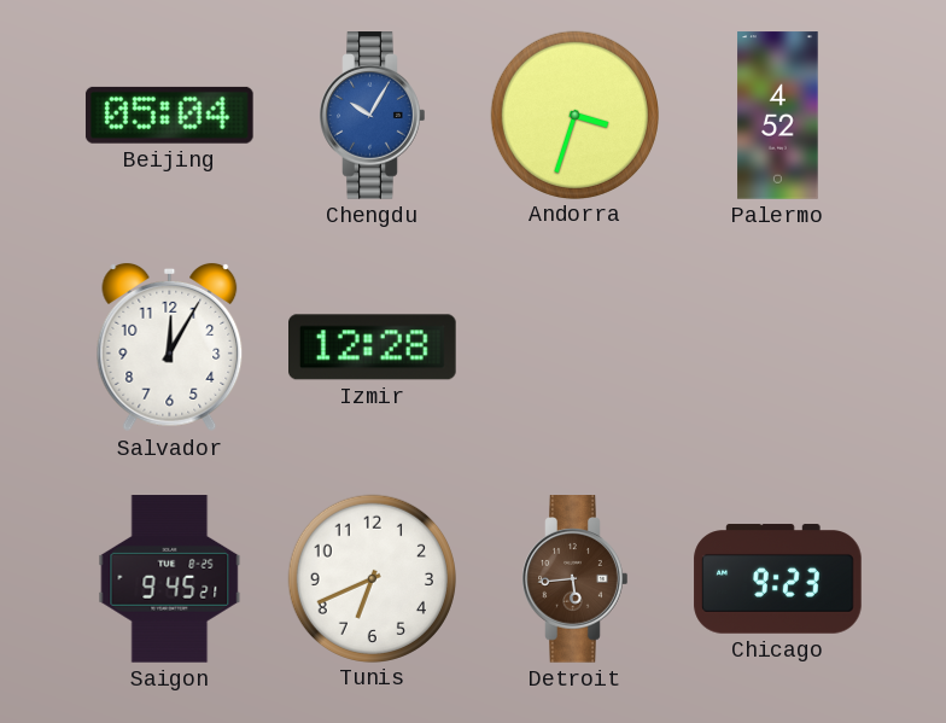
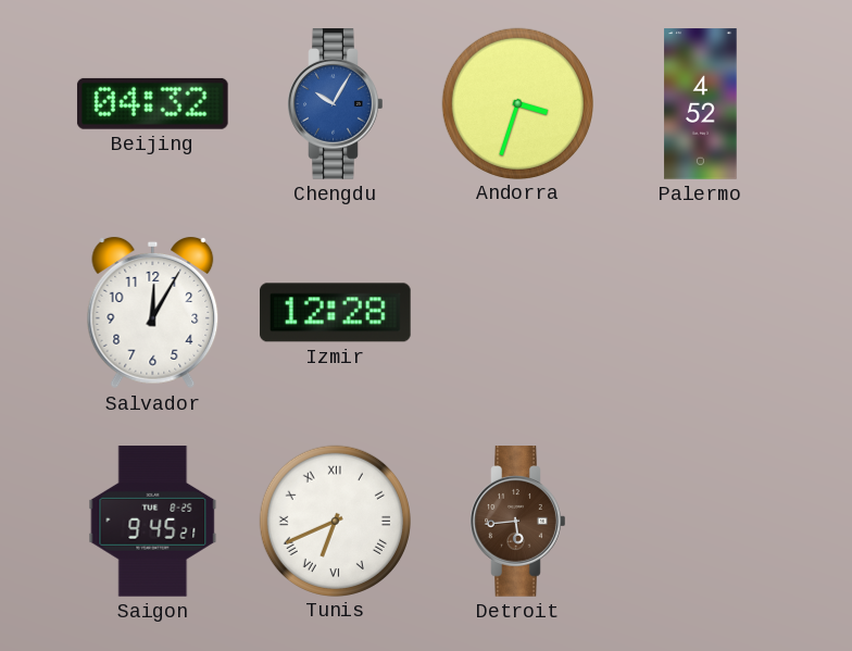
Beijing: 05:04 -> 04:32
Tunis numerals: Arabic -> Roman
Chicago: 9:23 -> none
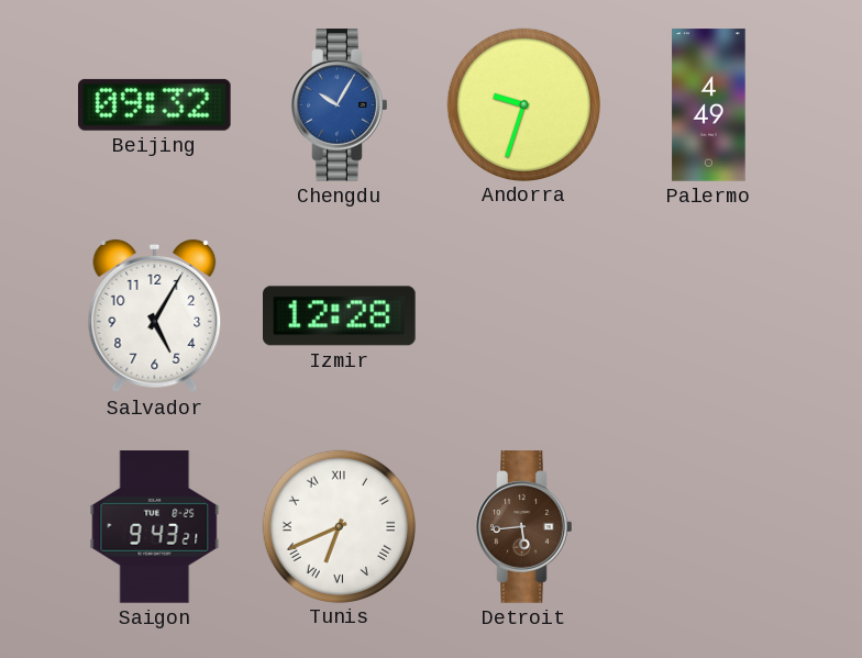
Beijing: 04:32 -> 09:32
Andorra: 3:33 -> 9:33
Palermo: 4:52 -> 4:49
Salvador: 12:05 -> 5:05
Saigon: 9:45 -> 9:43
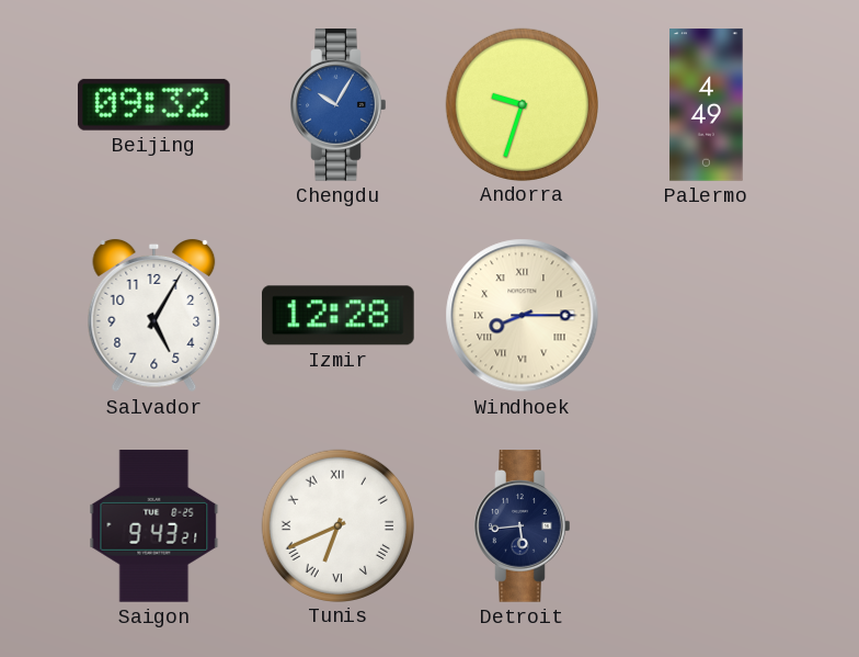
Windhoek: none -> 8:15
Detroit dial: brown -> navy
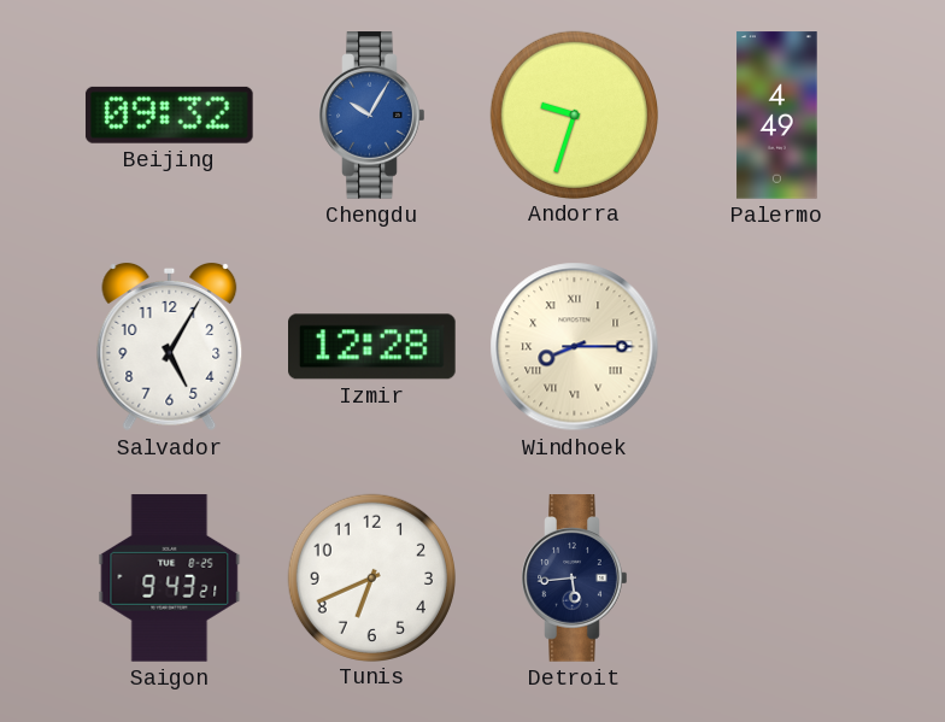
Tunis numerals: Roman -> Arabic
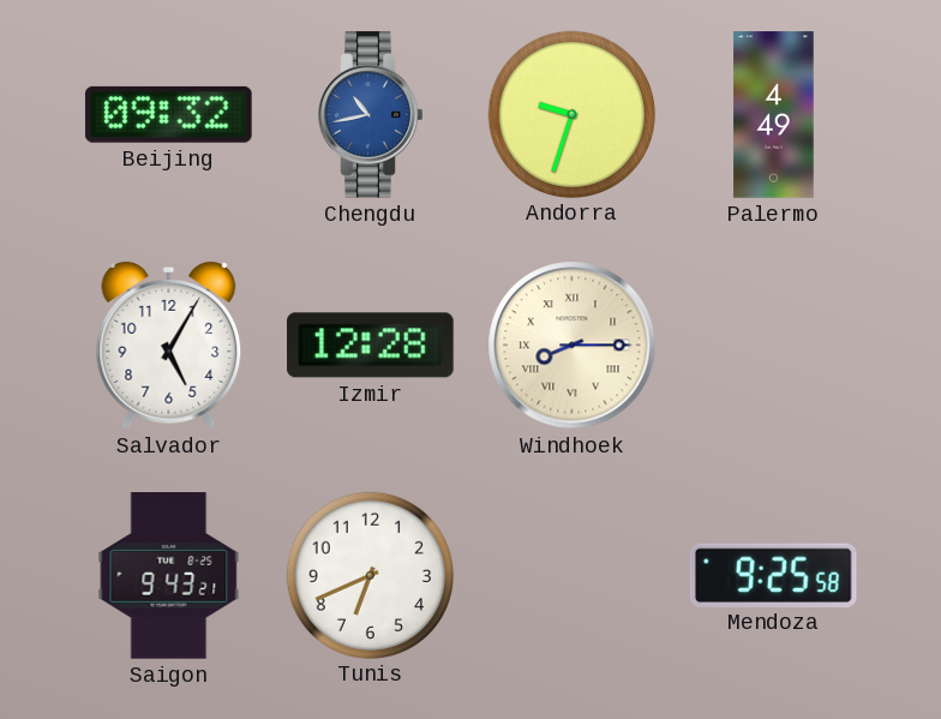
Chengdu: 10:05 -> 10:43
Detroit: 5:44 -> none
Mendoza: none -> 9:25
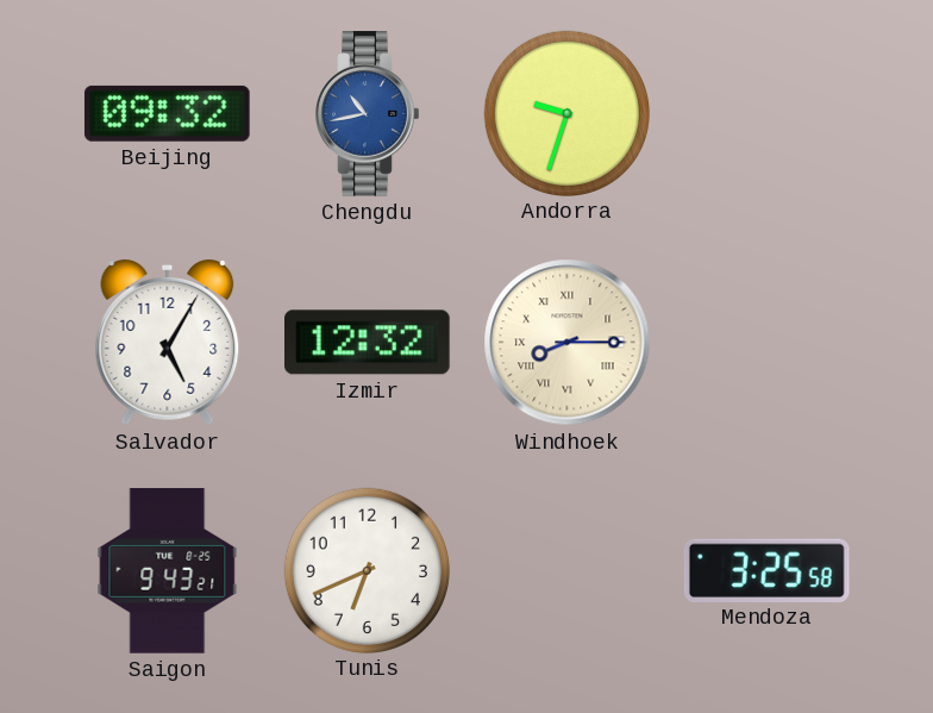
Palermo: 4:49 -> none
Izmir: 12:28 -> 12:32
Mendoza: 9:25 -> 3:25
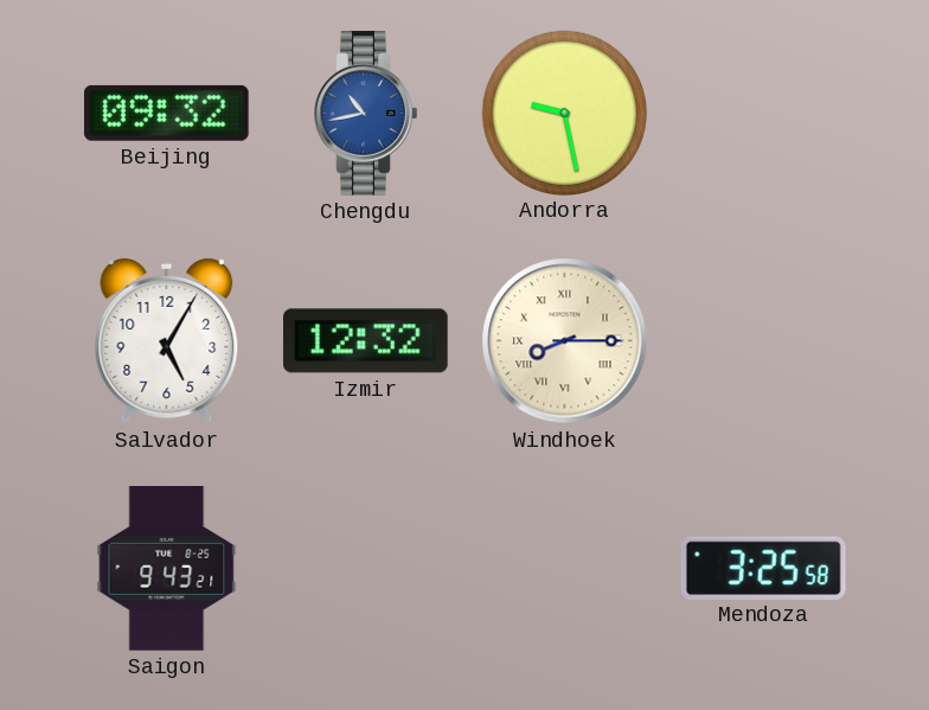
Andorra: 9:33 -> 9:28
Tunis: 6:41 -> none
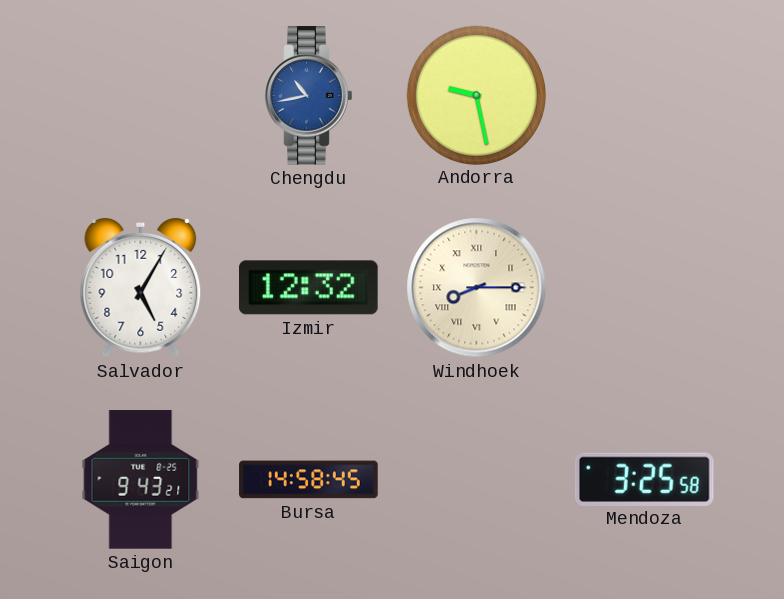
Beijing: 09:32 -> none
Bursa: none -> 14:58
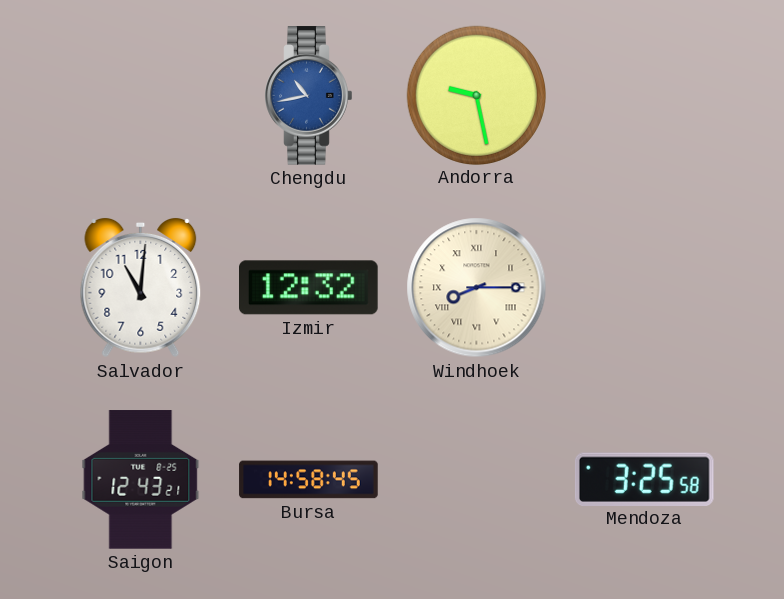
Salvador: 5:05 -> 11:01
Saigon: 9:43 -> 12:43
